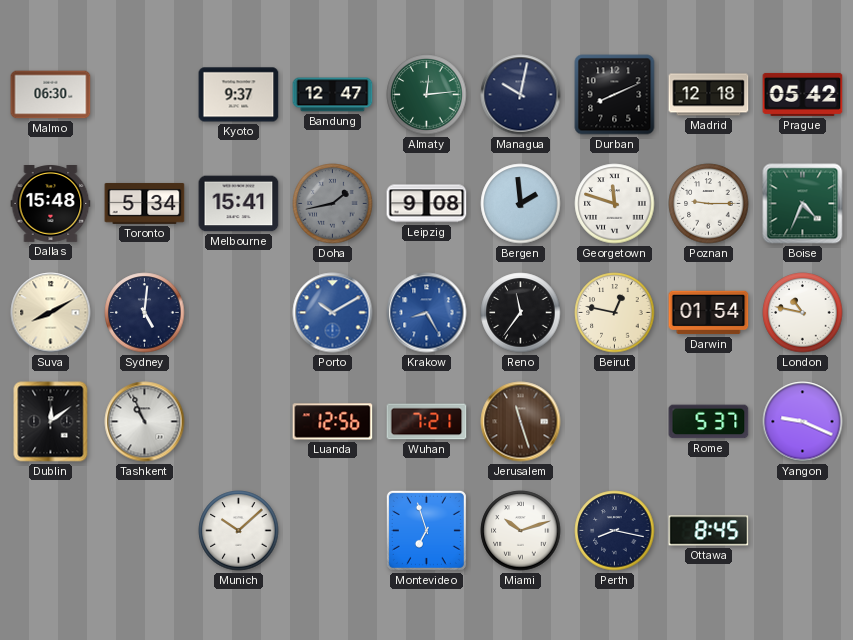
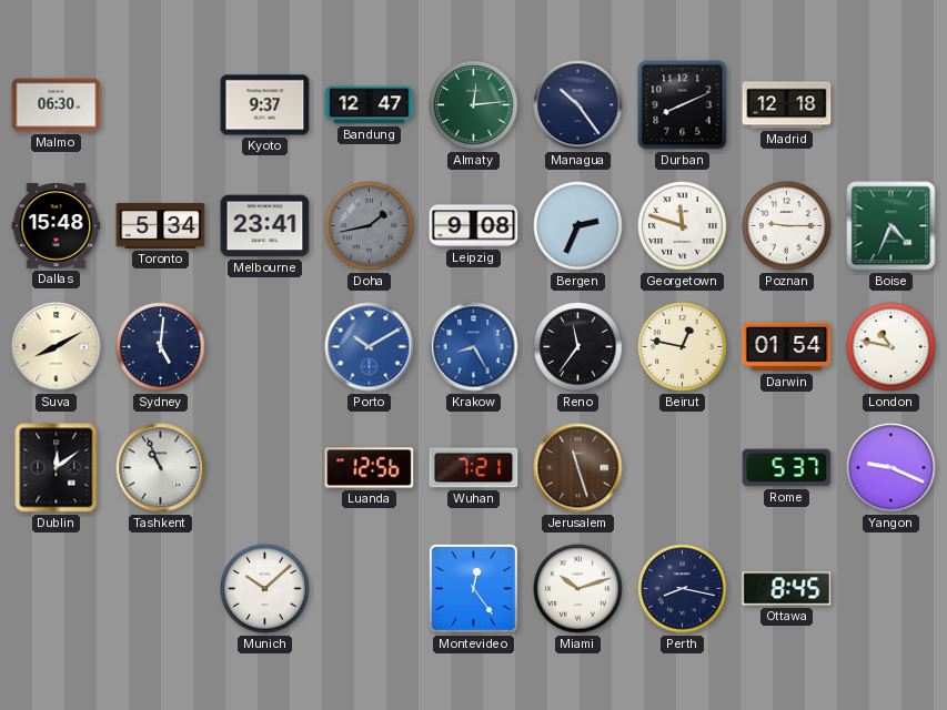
Managua: 10:02 -> 10:24
Prague: 05:42 -> none
Melbourne: 15:41 -> 23:41
Bergen: 1:59 -> 2:34
Montevideo: 6:57 -> 12:24
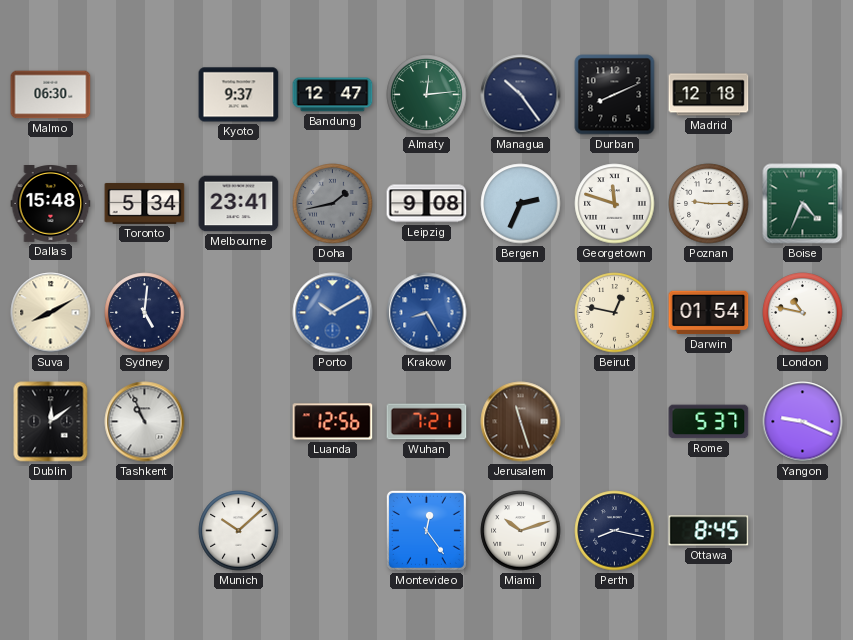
Reno: 11:36 -> none
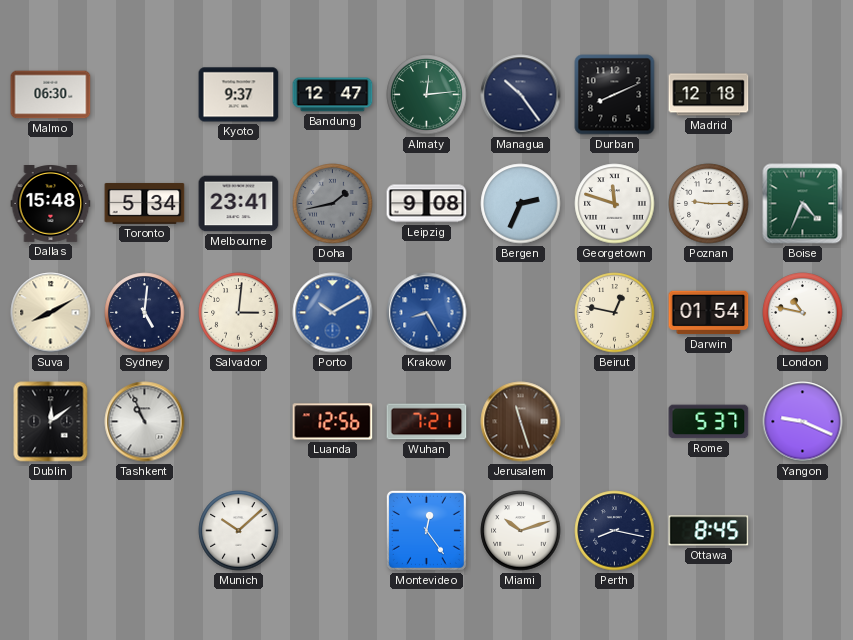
Salvador: none -> 3:01
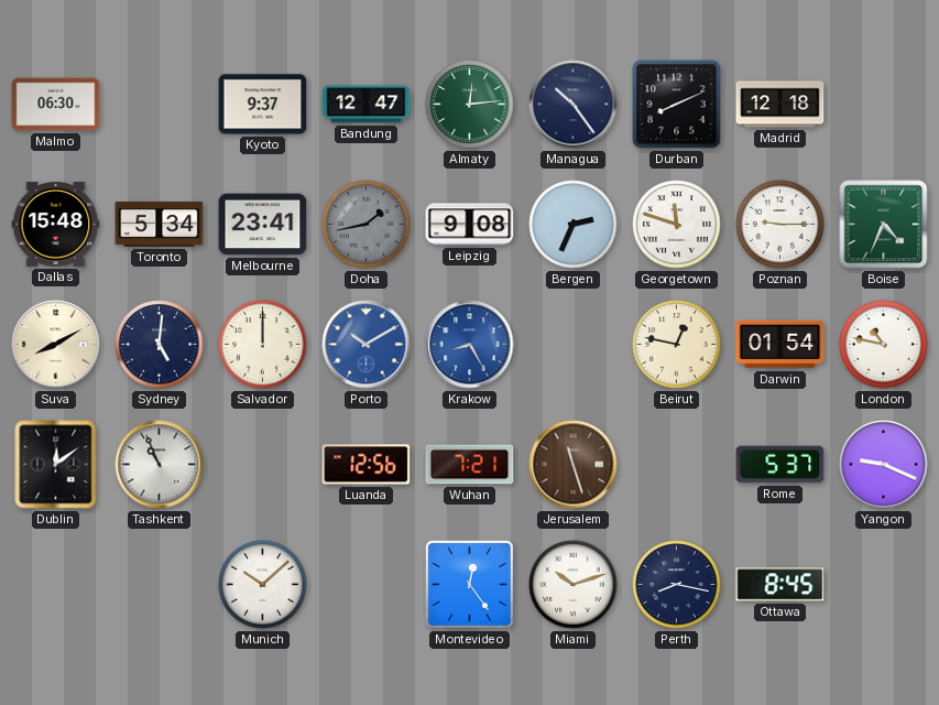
Salvador: 3:01 -> 12:00
